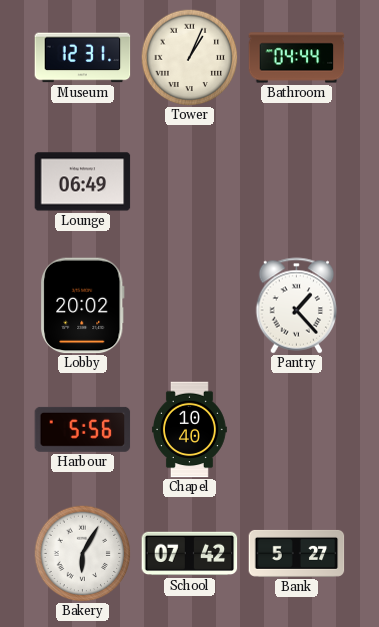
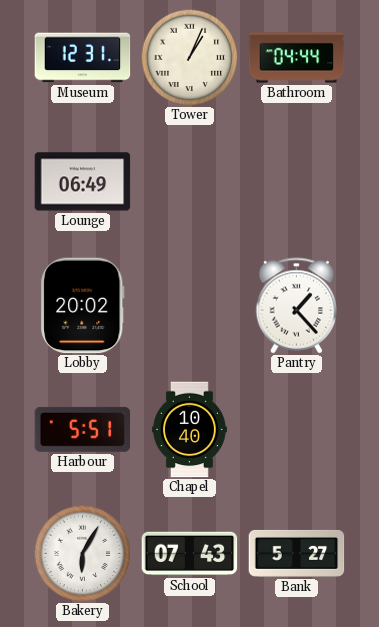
Harbour: 5:56 -> 5:51
School: 07:42 -> 07:43
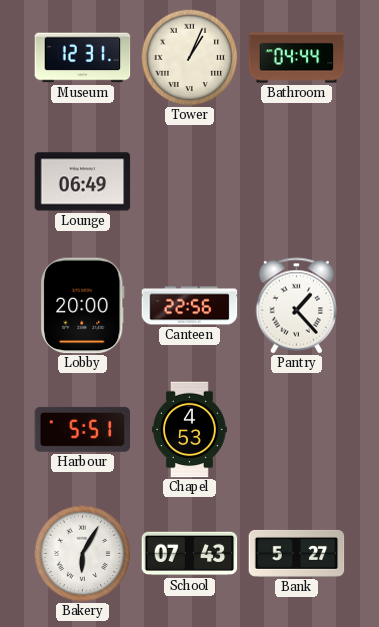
Lobby: 20:02 -> 20:00
Canteen: none -> 22:56
Chapel: 10:40 -> 4:53
